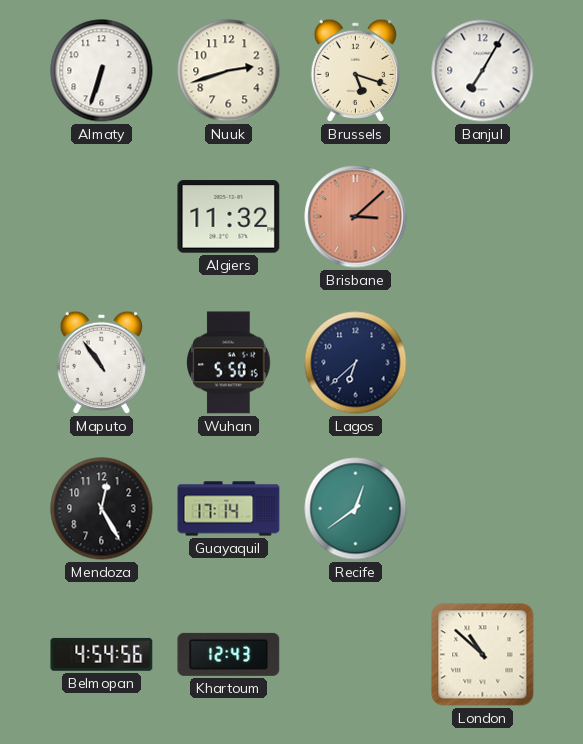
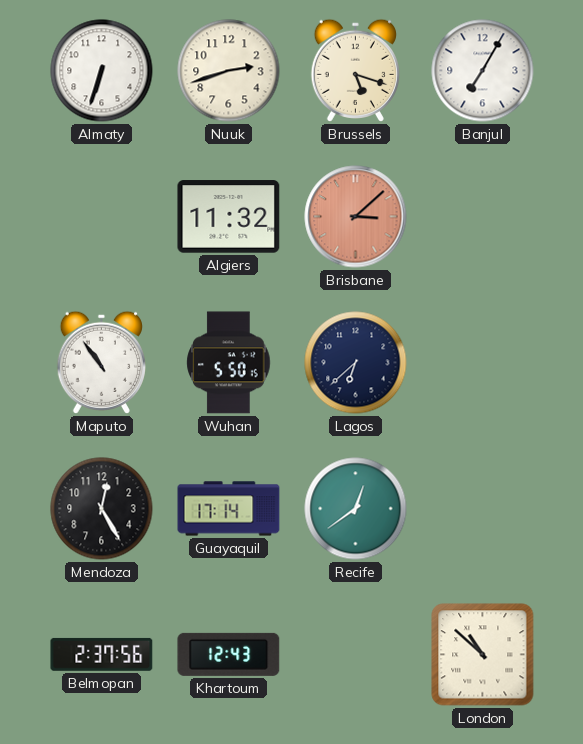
Belmopan: 4:54 -> 2:37
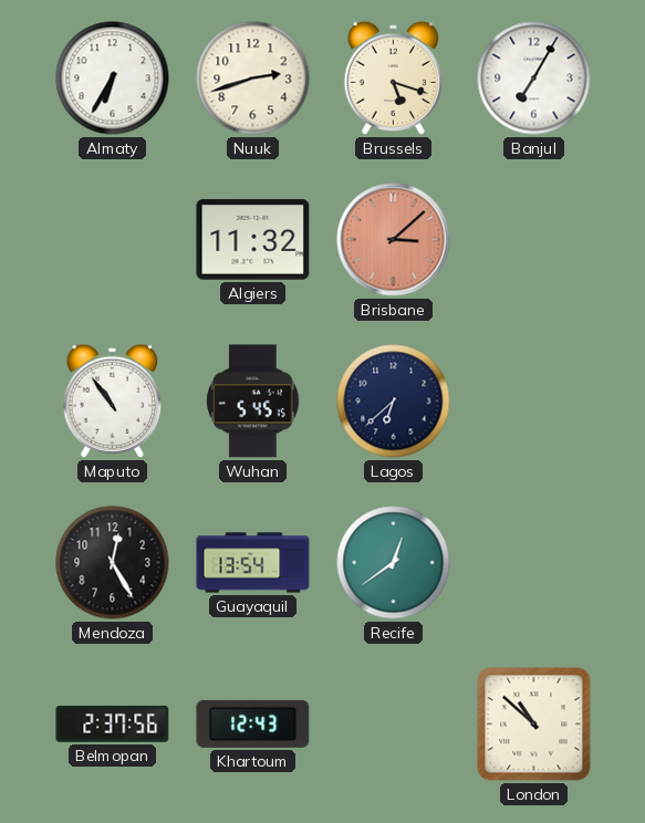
Almaty: 6:33 -> 6:35
Wuhan: 5:50 -> 5:45
Guayaquil: 17:14 -> 13:54
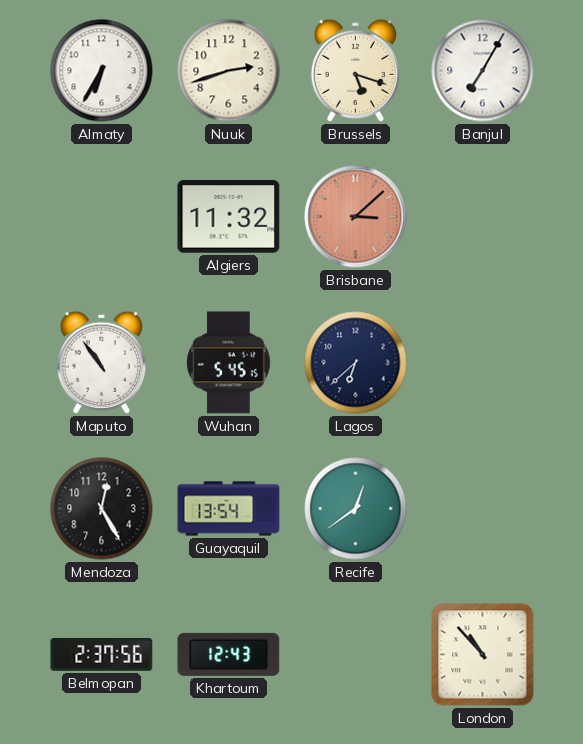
London: 10:52 -> 10:53
